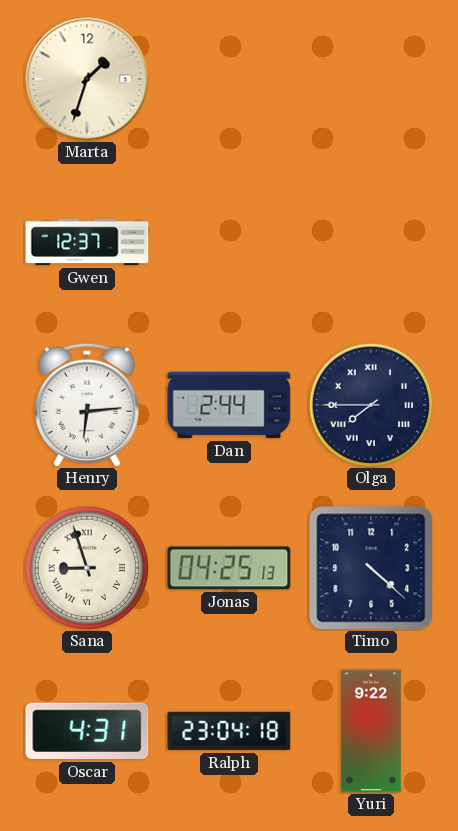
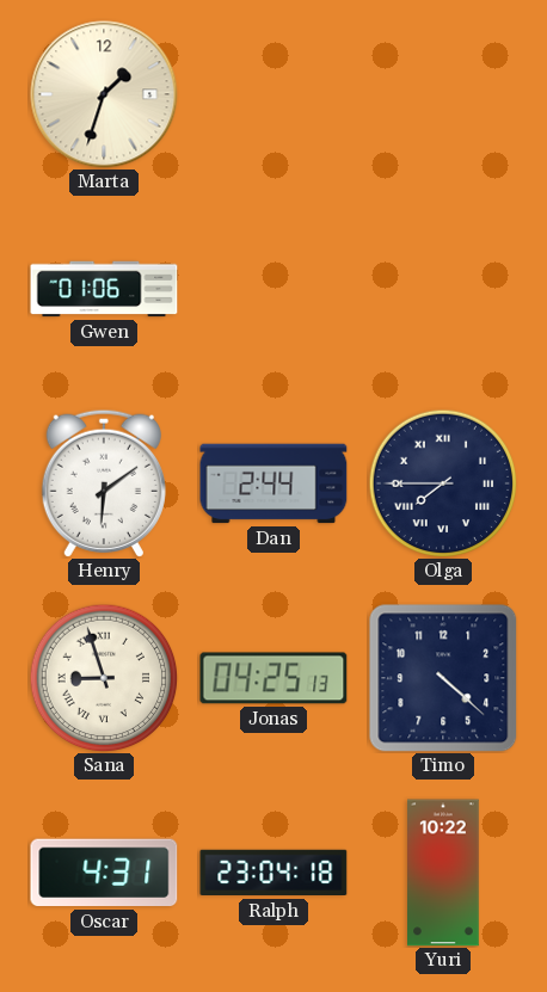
Gwen: 12:37 -> 01:06
Henry: 6:14 -> 6:09
Yuri: 9:22 -> 10:22
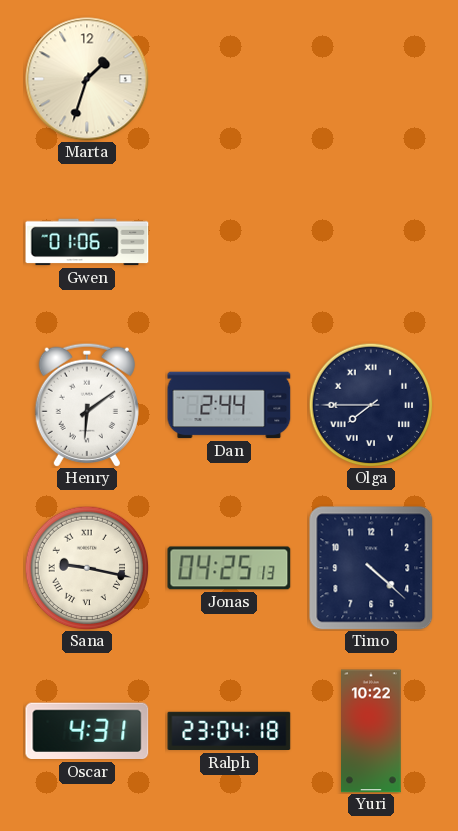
Sana: 8:57 -> 9:17
